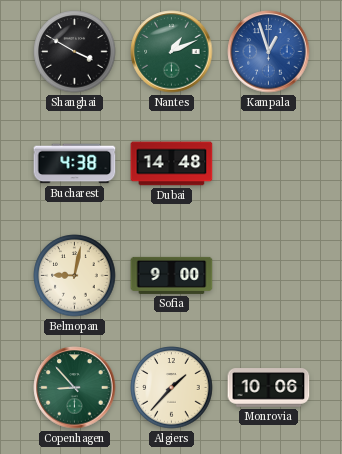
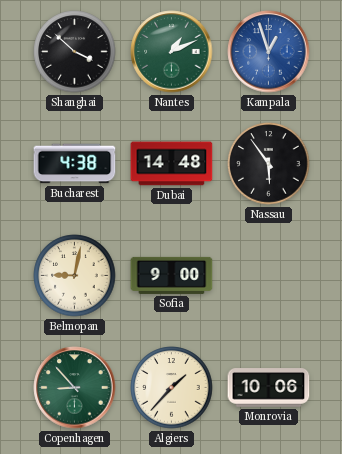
Shanghai: 3:50 -> 3:52
Nassau: none -> 5:54
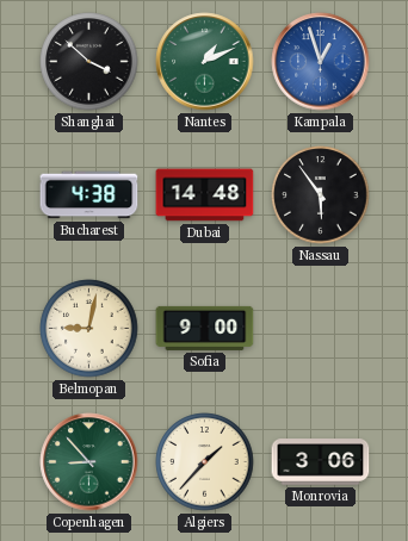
Monrovia: 10:06 -> 3:06
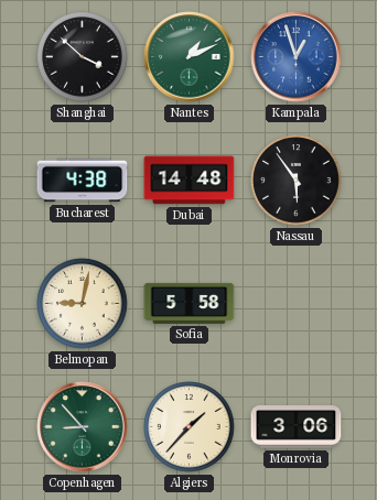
Sofia: 9:00 -> 5:58
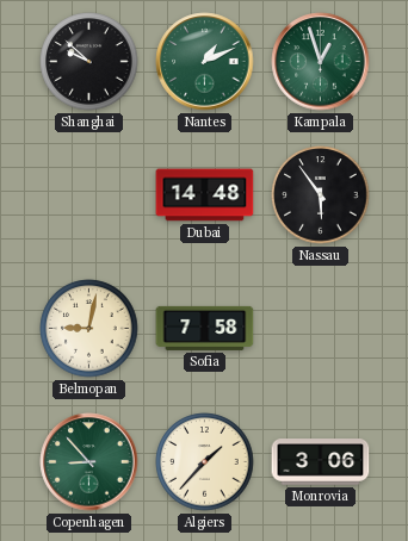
Shanghai: 3:52 -> 9:52
Kampala dial: blue -> green
Bucharest: 4:38 -> none
Sofia: 5:58 -> 7:58
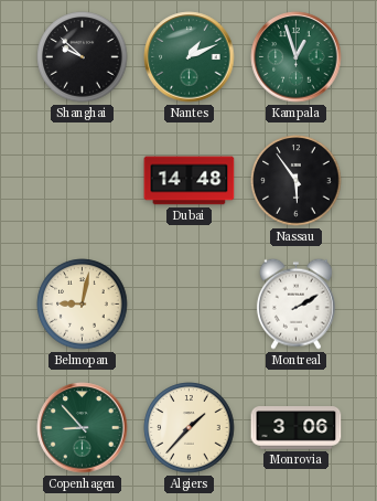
Sofia: 7:58 -> none
Montreal: none -> 2:10
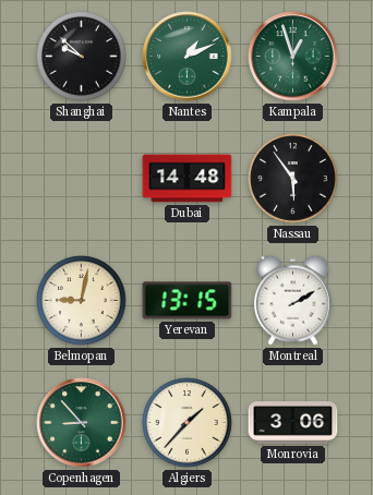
Yerevan: none -> 13:15
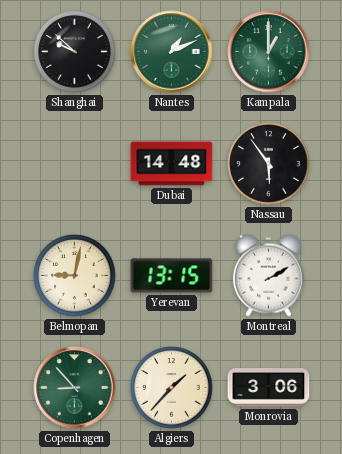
Kampala: 12:57 -> 1:00
